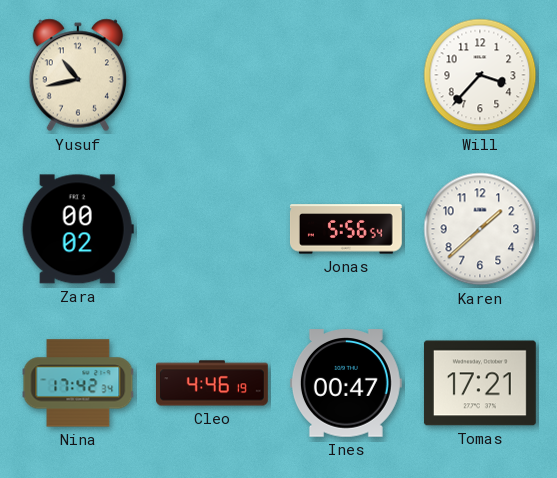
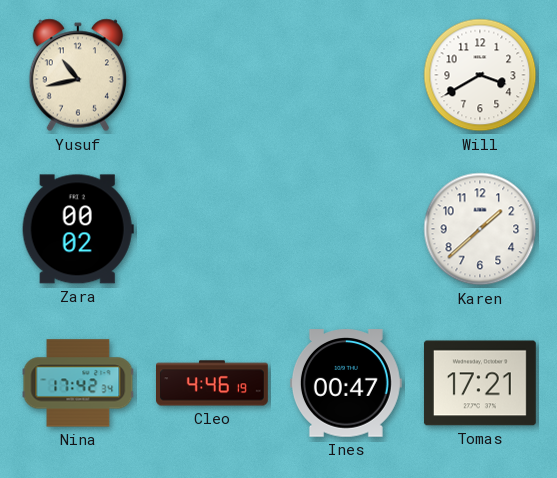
Will: 3:37 -> 3:40
Jonas: 5:56 -> none
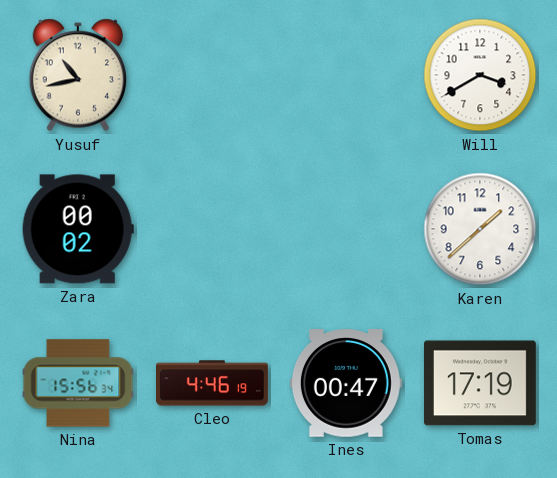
Nina: 17:42 -> 15:56
Tomas: 17:21 -> 17:19
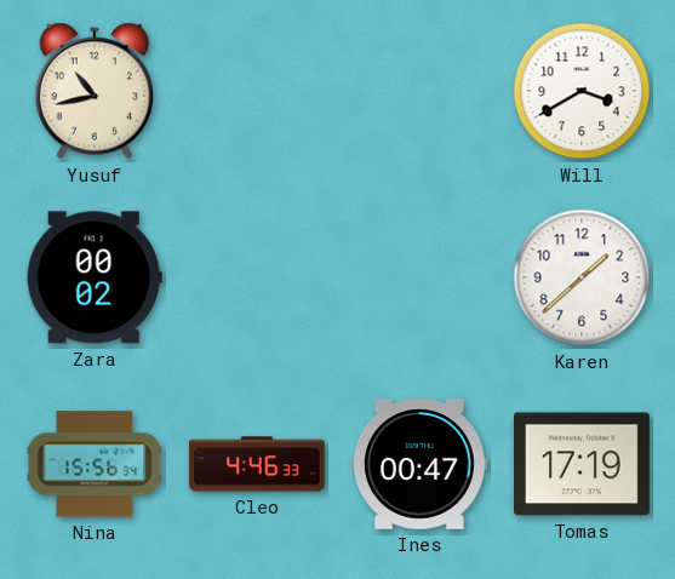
Cleo: 4:46:19 -> 4:46:33
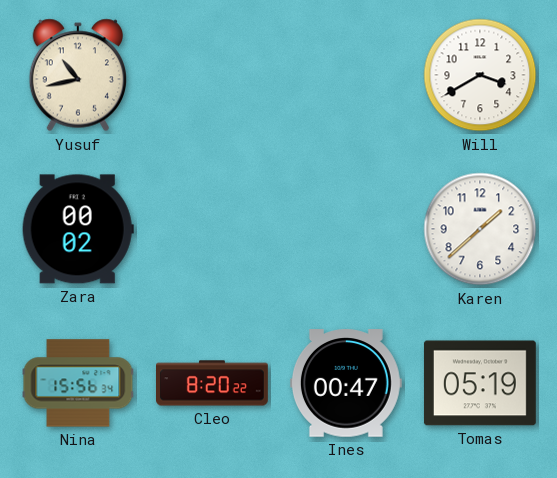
Cleo: 4:46 -> 8:20
Tomas: 17:19 -> 05:19
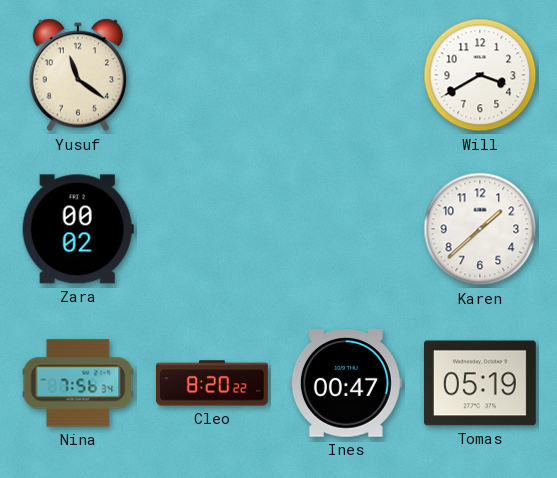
Yusuf: 10:43 -> 11:21
Nina: 15:56 -> 7:56
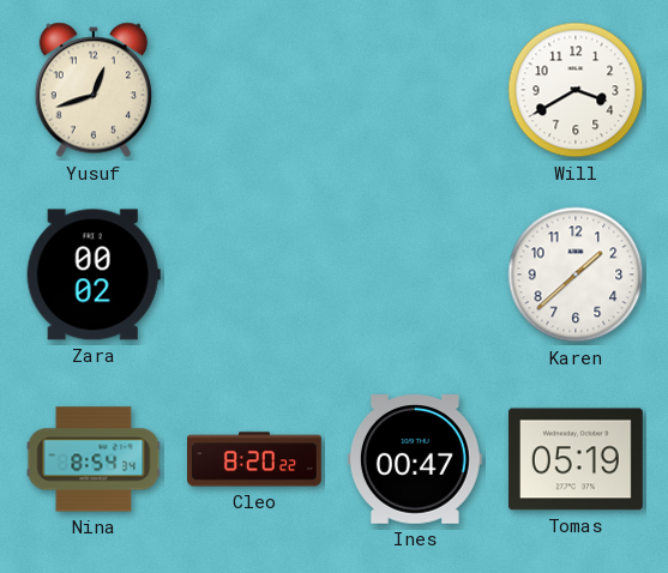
Yusuf: 11:21 -> 12:42
Nina: 7:56 -> 8:54
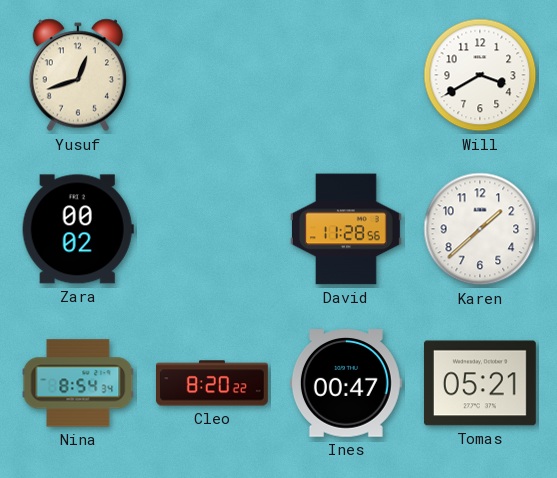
David: none -> 11:28
Tomas: 05:19 -> 05:21
